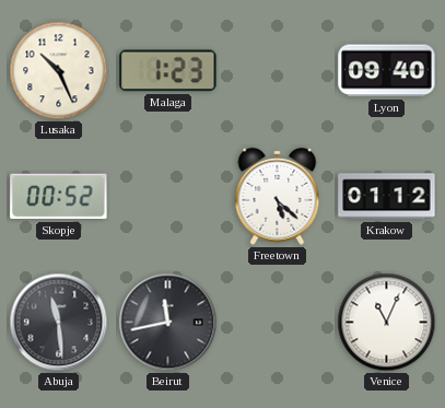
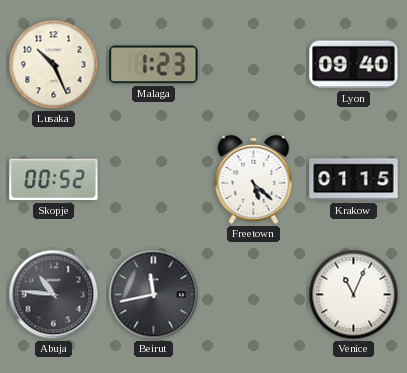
Krakow: 01:12 -> 01:15
Abuja: 11:29 -> 10:46
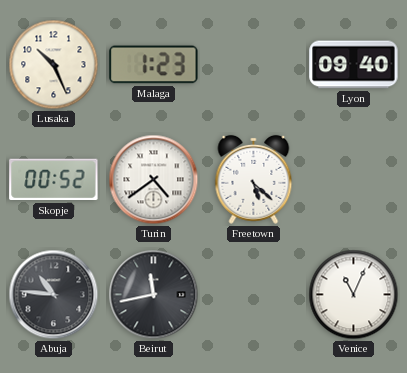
Turin: none -> 4:39
Krakow: 01:15 -> none
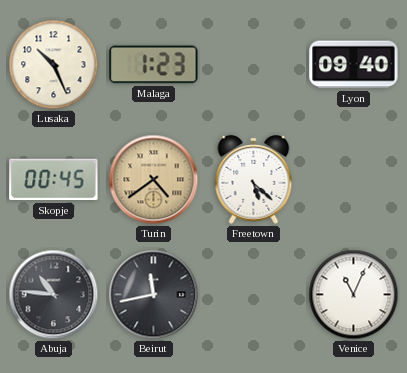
Skopje: 00:52 -> 00:45
Turin dial: white -> champagne
